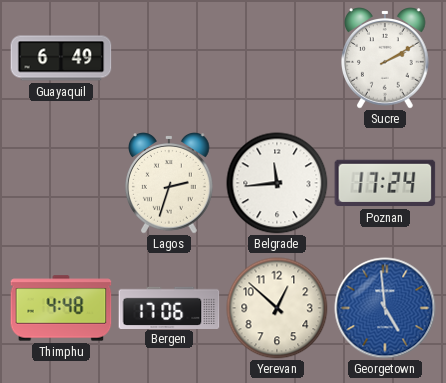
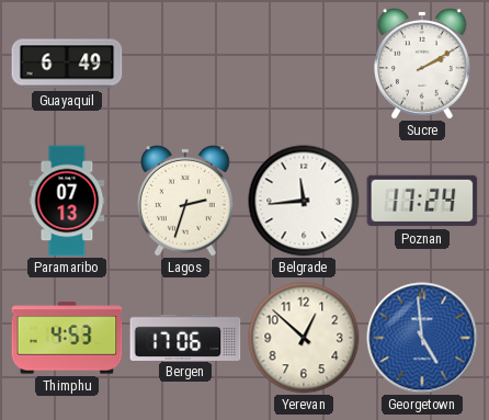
Paramaribo: none -> 07:13
Thimphu: 4:48 -> 4:53
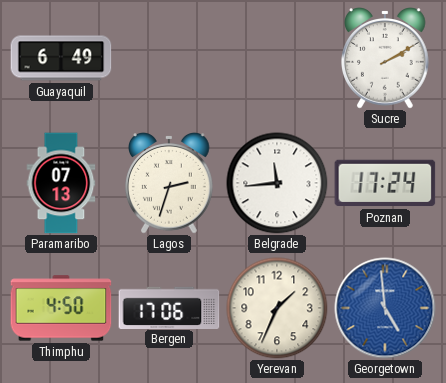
Thimphu: 4:53 -> 4:50
Yerevan: 12:52 -> 1:34
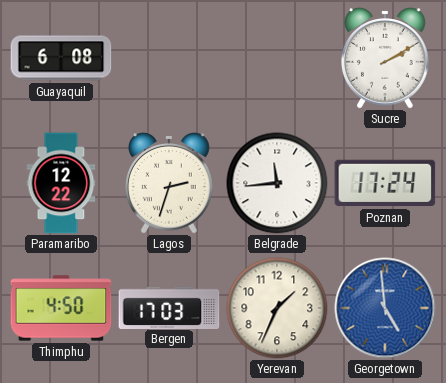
Guayaquil: 6:49 -> 6:08
Paramaribo: 07:13 -> 12:22
Bergen: 17:06 -> 17:03
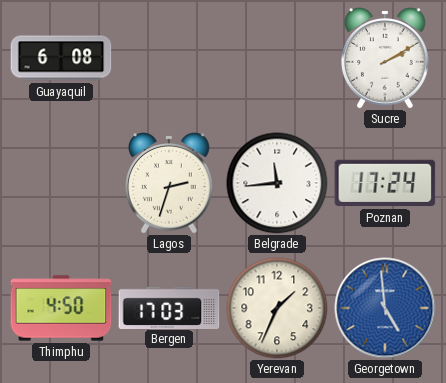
Paramaribo: 12:22 -> none
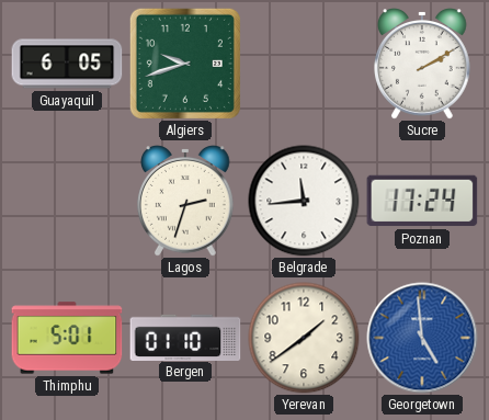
Guayaquil: 6:08 -> 6:05
Algiers: none -> 9:42
Thimphu: 4:50 -> 5:01
Bergen: 17:03 -> 01:10
Yerevan: 1:34 -> 1:39
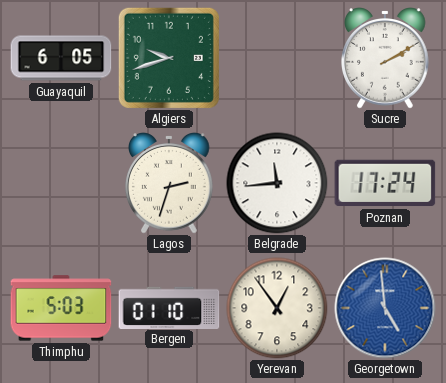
Thimphu: 5:01 -> 5:03
Yerevan: 1:39 -> 12:54
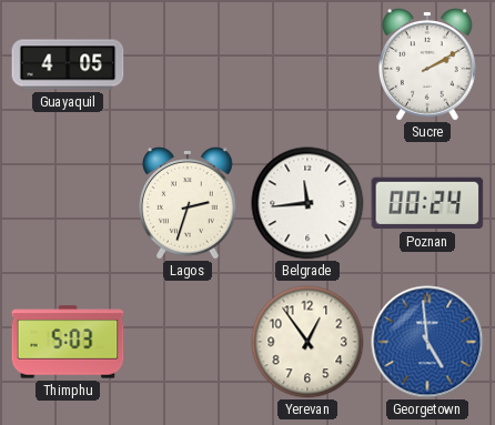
Guayaquil: 6:05 -> 4:05
Algiers: 9:42 -> none
Poznan: 17:24 -> 00:24
Bergen: 01:10 -> none
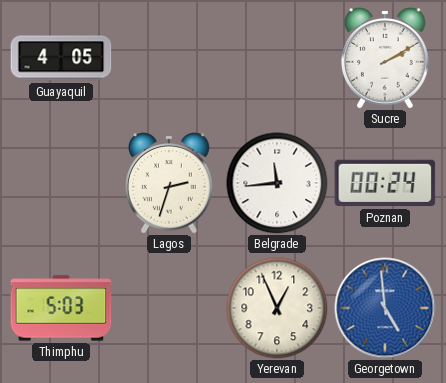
Yerevan: 12:54 -> 12:56
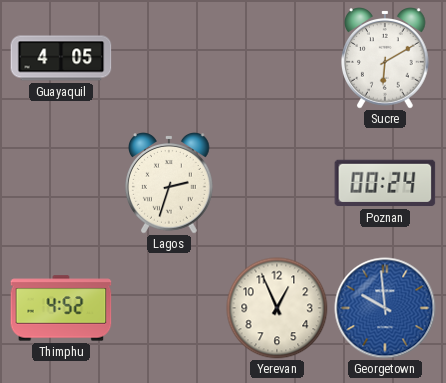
Sucre: 2:10 -> 6:10
Belgrade: 11:44 -> none
Thimphu: 5:03 -> 4:52
Georgetown: 4:59 -> 9:59
